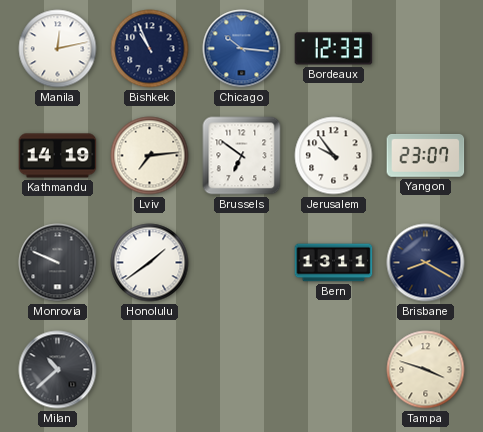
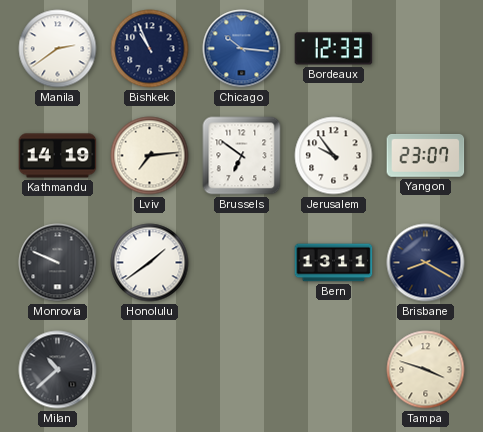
Manila: 12:13 -> 2:39
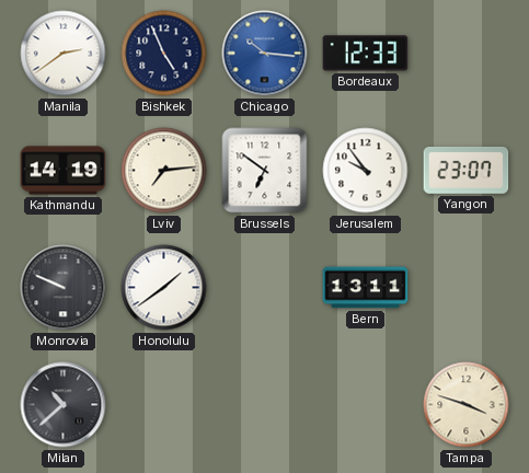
Bishkek: 10:56 -> 4:56
Brisbane: 8:20 -> none
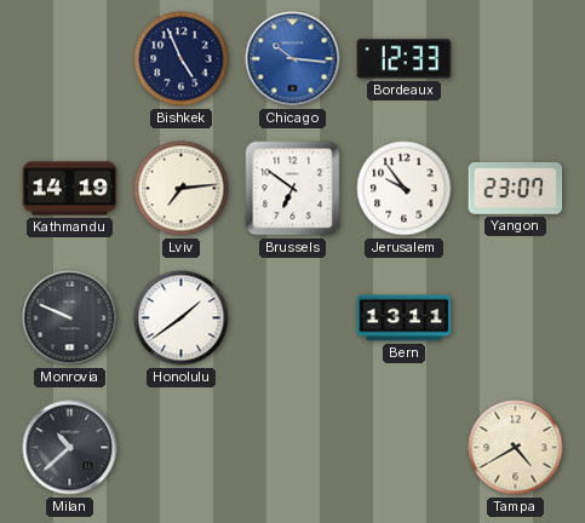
Manila: 2:39 -> none
Tampa: 3:48 -> 4:40
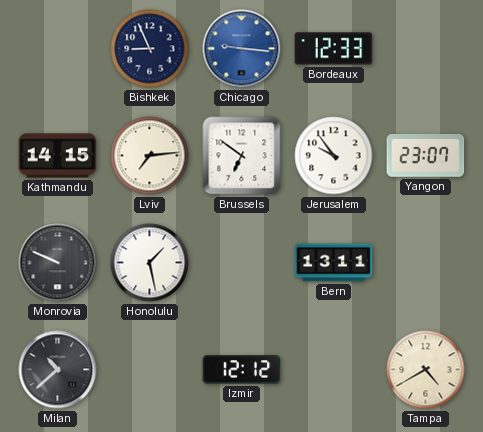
Bishkek: 4:56 -> 8:56
Chicago: 10:16 -> 9:16
Kathmandu: 14:19 -> 14:15
Honolulu: 1:39 -> 1:28
Izmir: none -> 12:12
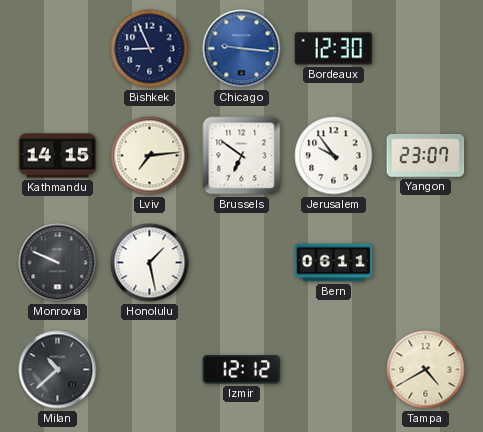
Bordeaux: 12:33 -> 12:30
Bern: 13:11 -> 06:11
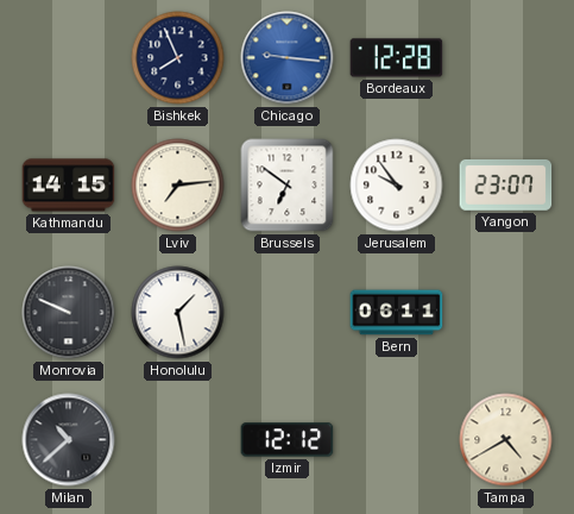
Bishkek: 8:56 -> 7:56
Bordeaux: 12:30 -> 12:28
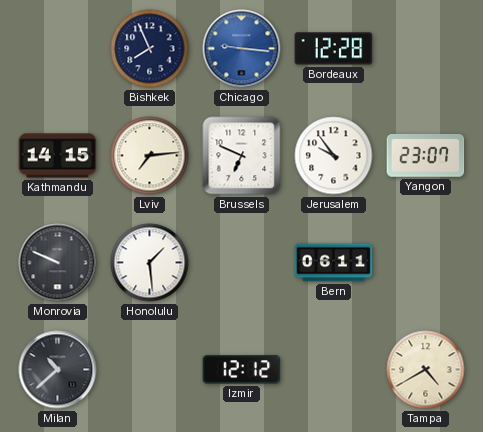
Brussels: 6:51 -> 6:49
Honolulu: 1:28 -> 1:29
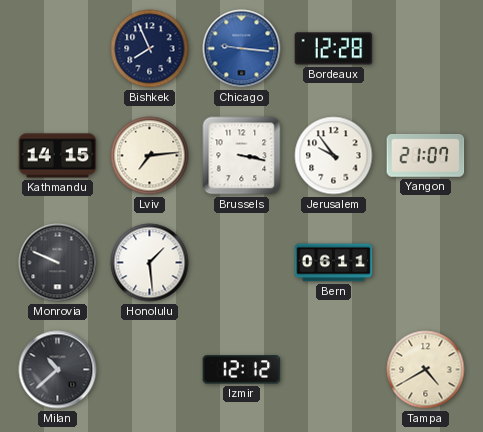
Brussels: 6:49 -> 3:17
Yangon: 23:07 -> 21:07
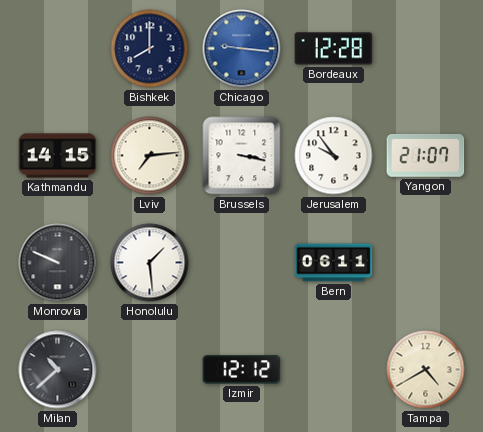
Bishkek: 7:56 -> 8:00
